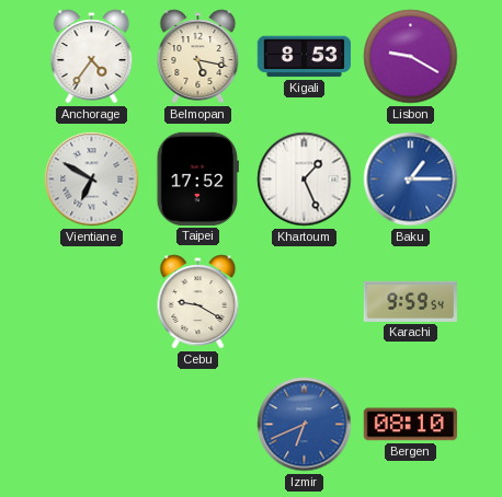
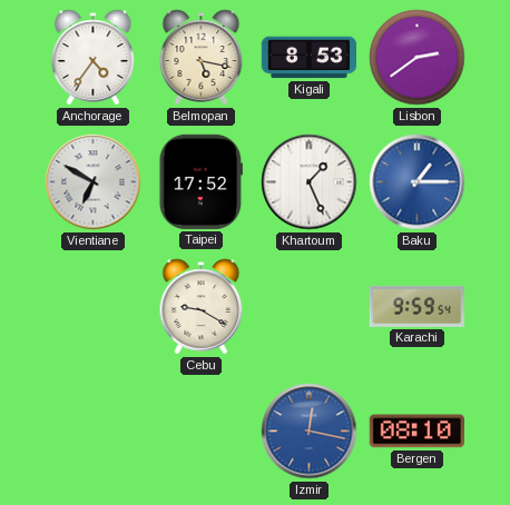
Lisbon: 9:20 -> 2:39
Izmir: 6:41 -> 12:17
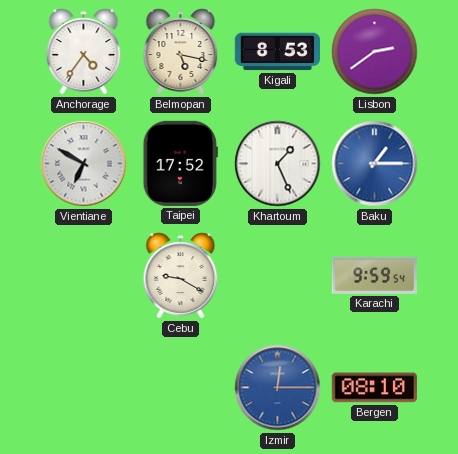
Izmir: 12:17 -> 12:15
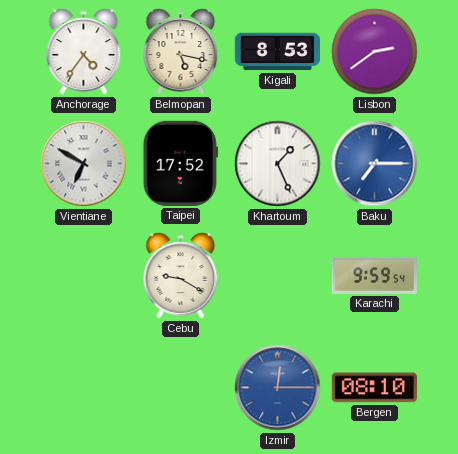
Baku: 1:15 -> 7:15
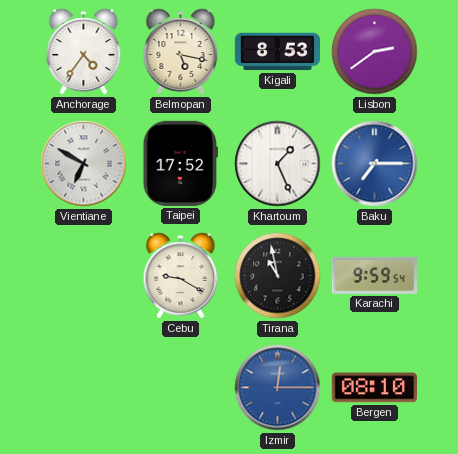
Tirana: none -> 10:58
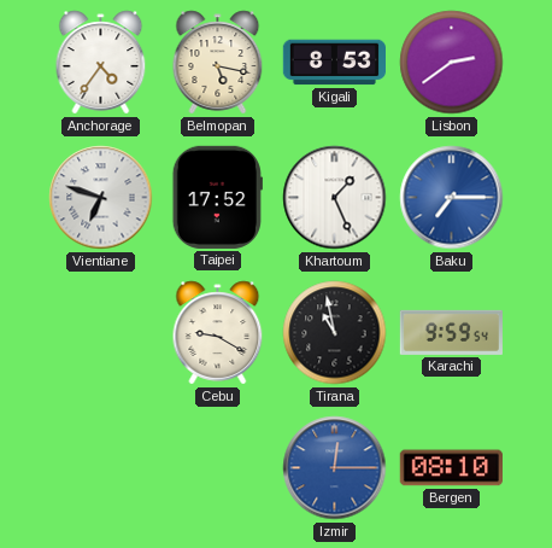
Vientiane: 6:50 -> 6:48
